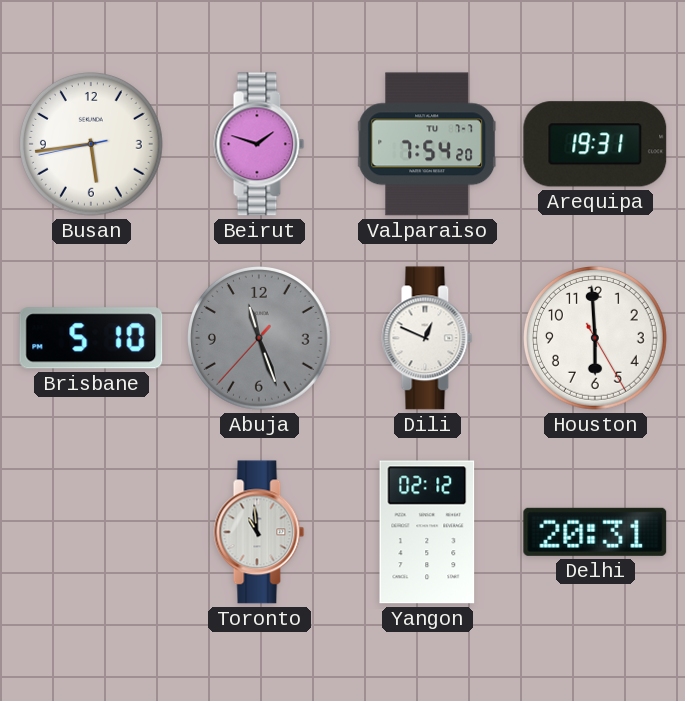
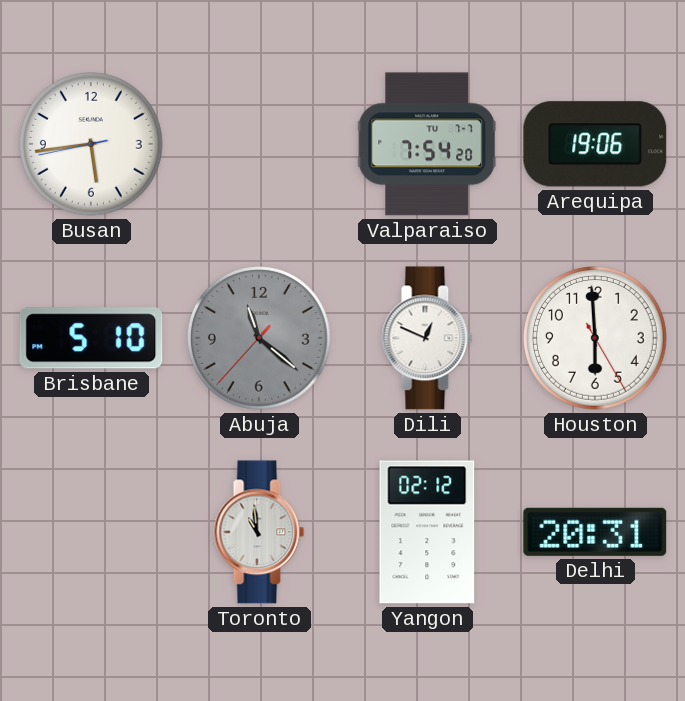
Beirut: 1:48 -> none
Arequipa: 19:31 -> 19:06
Abuja: 11:26 -> 11:21
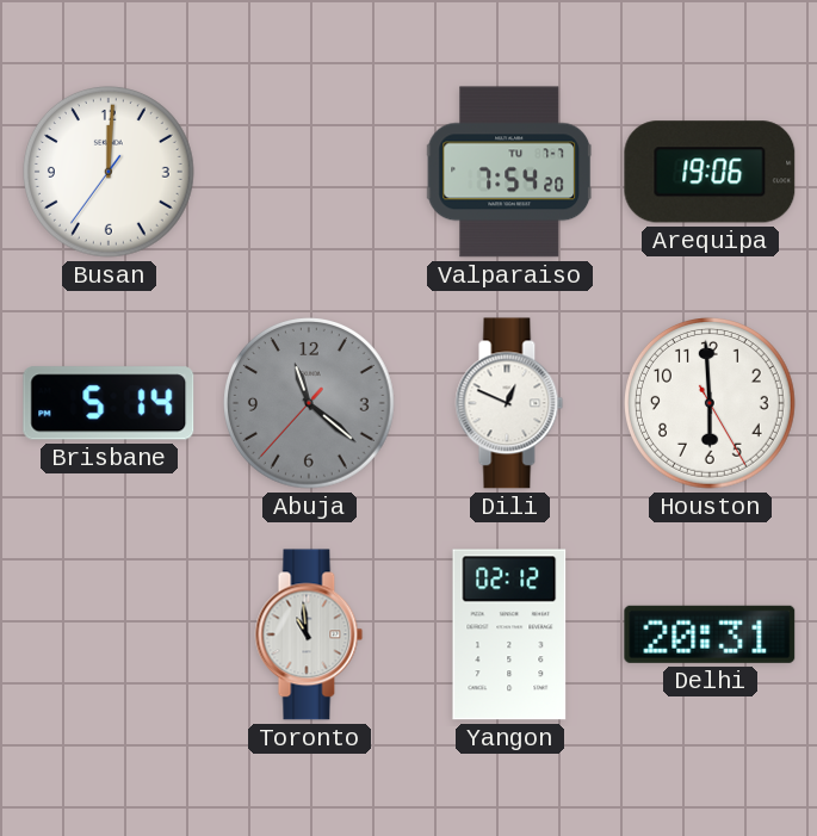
Busan: 5:43 -> 12:00
Brisbane: 5:10 -> 5:14
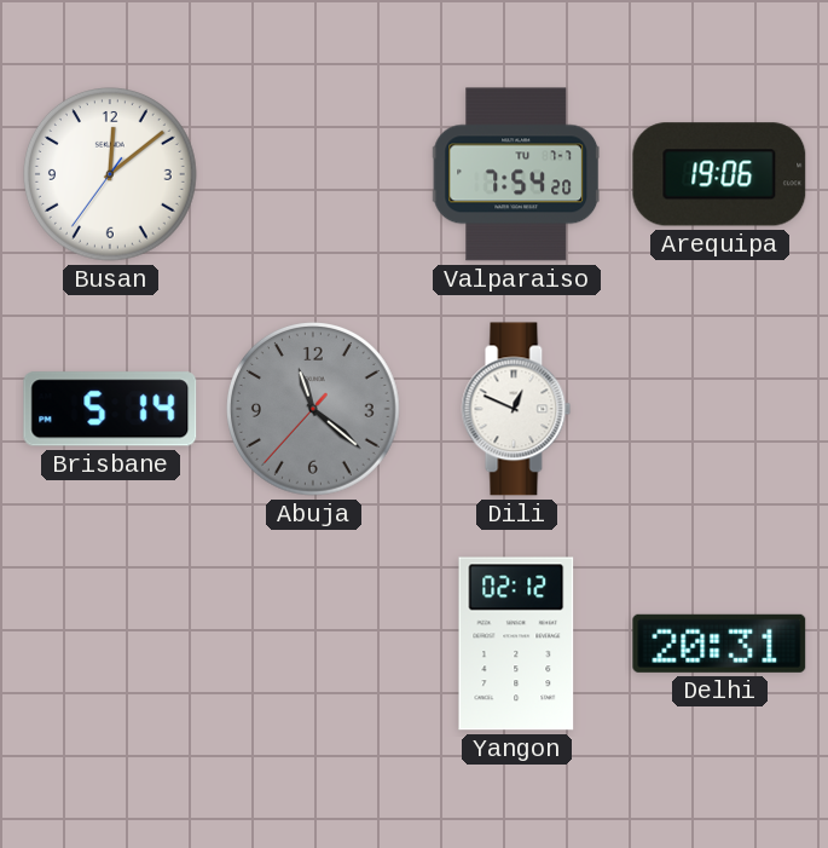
Busan: 12:00 -> 12:08
Houston: 5:59 -> none
Toronto: 10:59 -> none
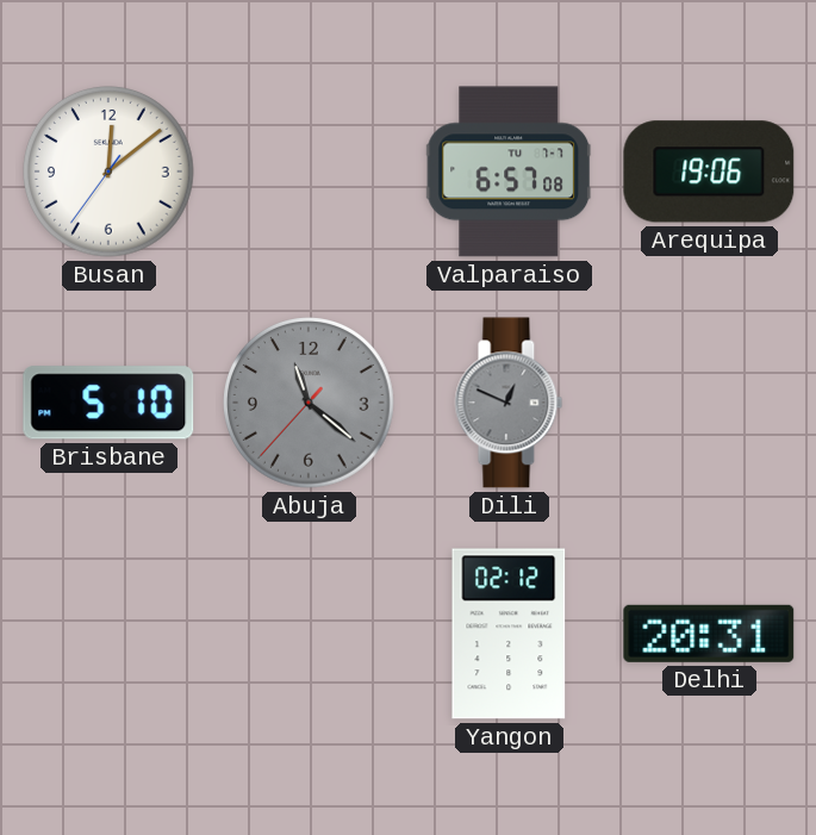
Valparaiso: 7:54 -> 6:57
Brisbane: 5:14 -> 5:10
Dili dial: white -> grey
